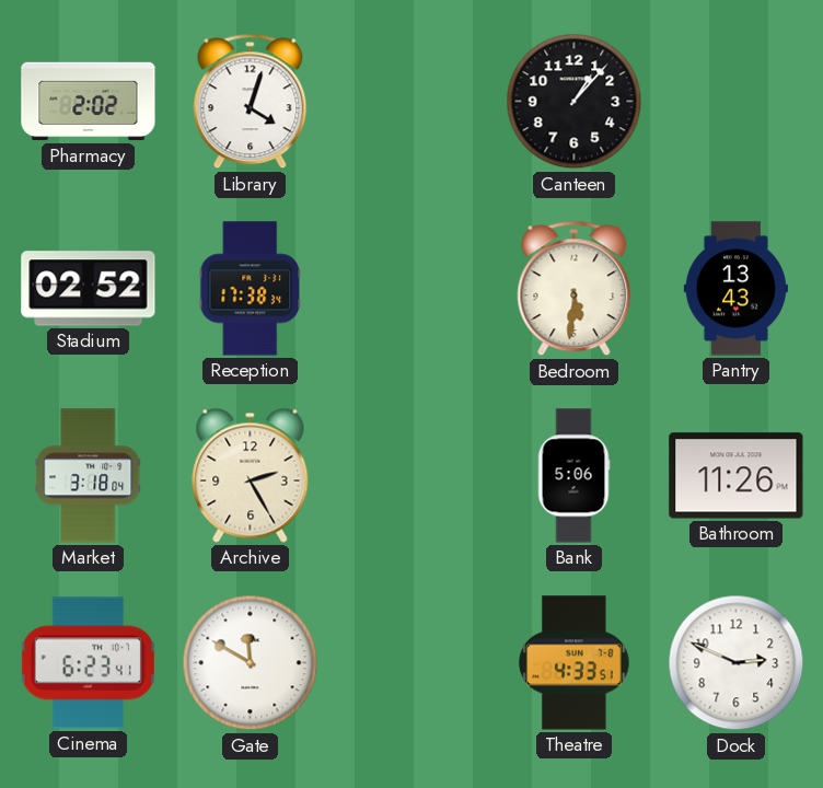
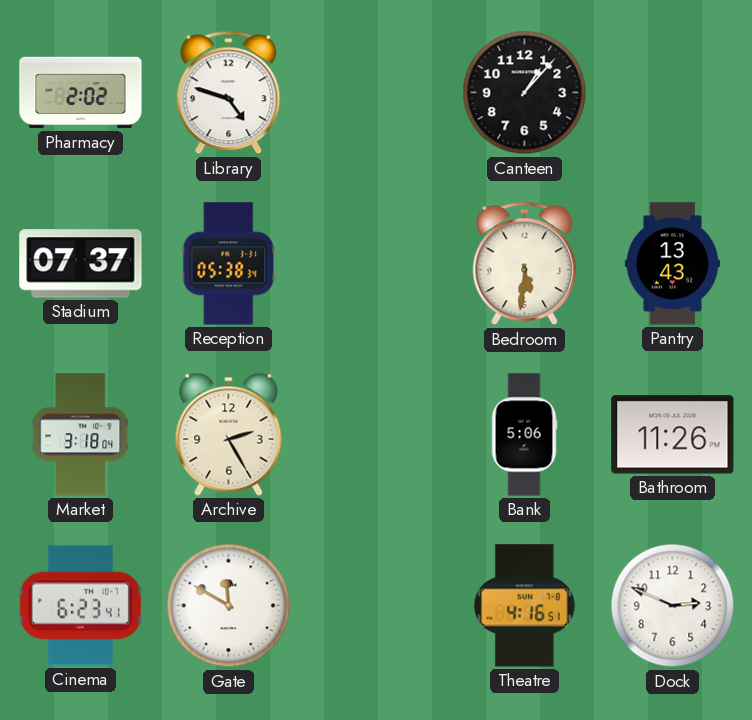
Library: 4:03 -> 4:48
Stadium: 02:52 -> 07:37
Reception: 17:38 -> 05:38
Theatre: 4:33 -> 4:16
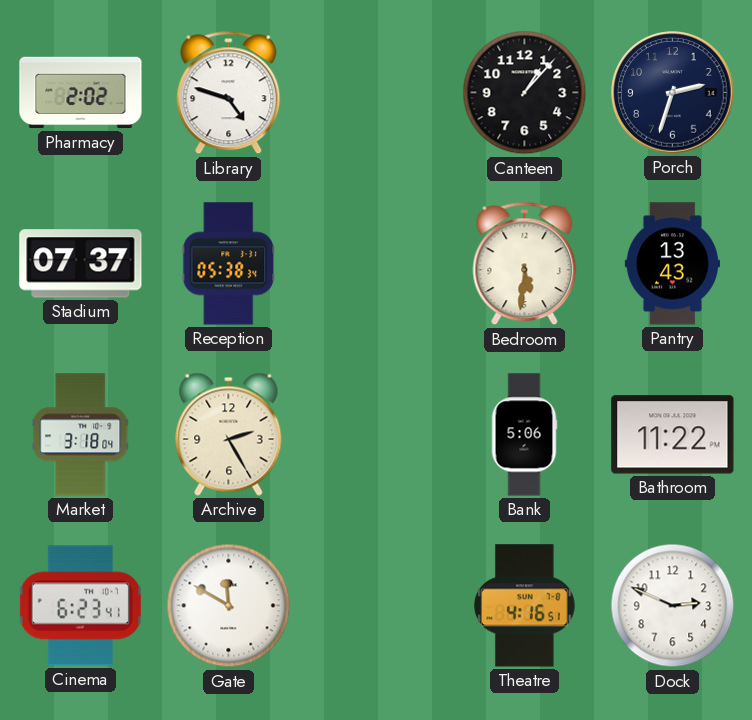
Porch: none -> 2:33
Bathroom: 11:26 -> 11:22
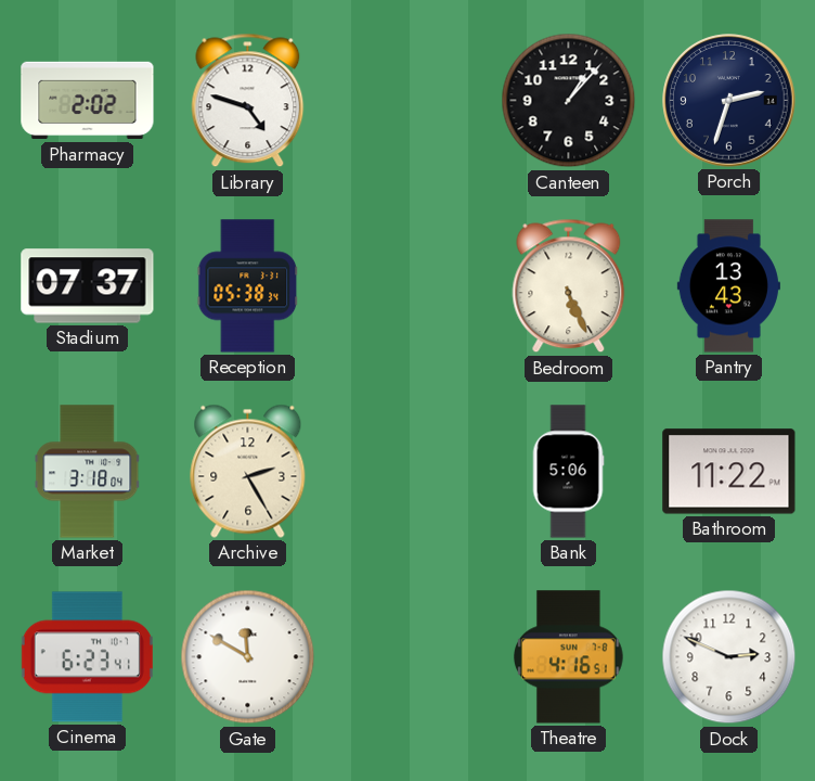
Bedroom: 5:31 -> 5:26
